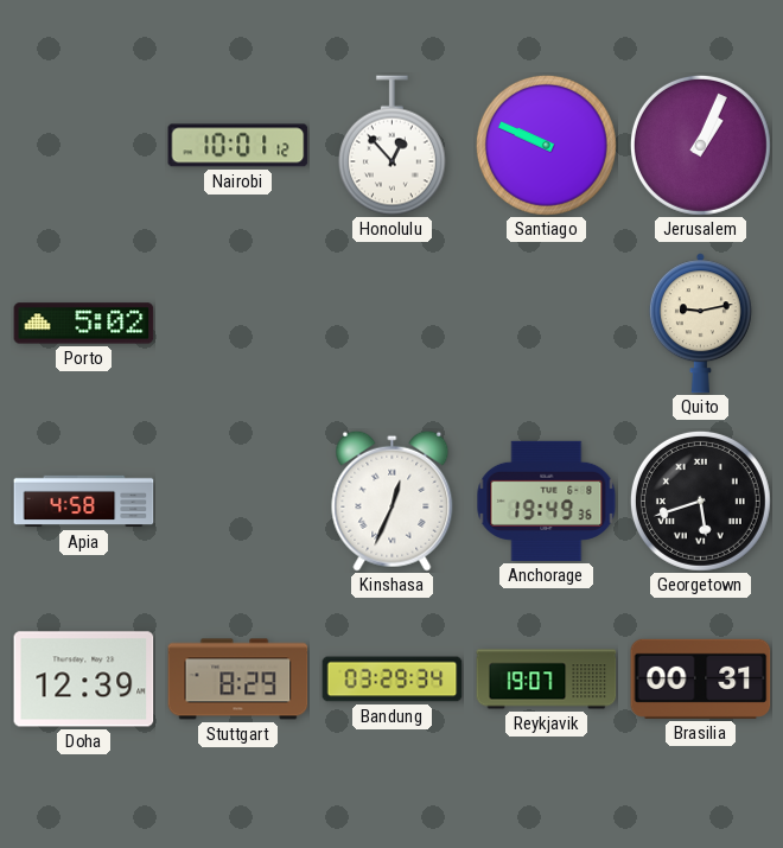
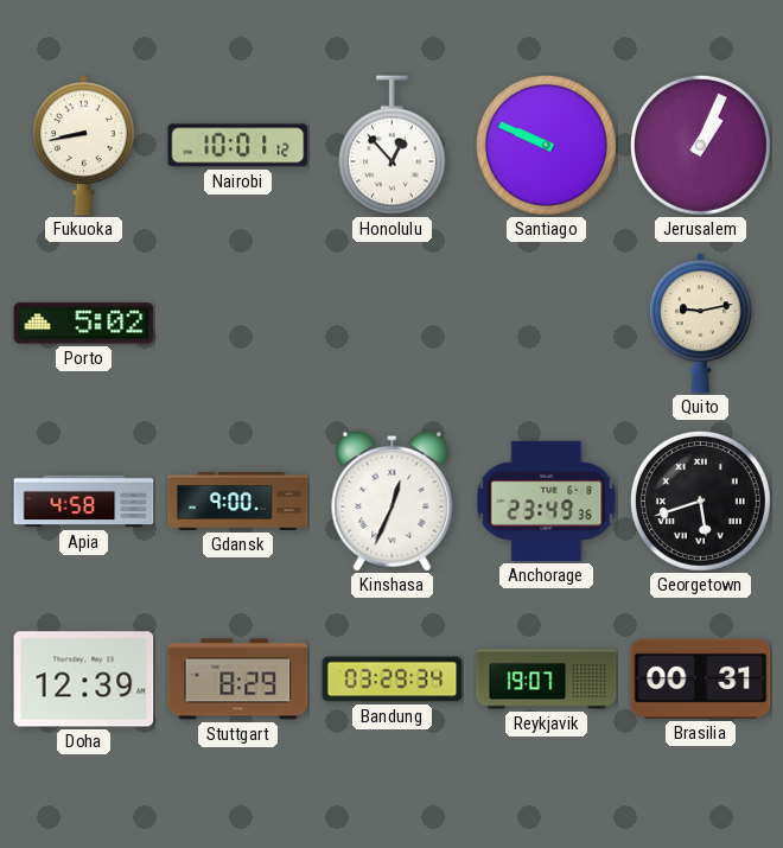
Fukuoka: none -> 8:43
Gdansk: none -> 9:00
Anchorage: 19:49 -> 23:49
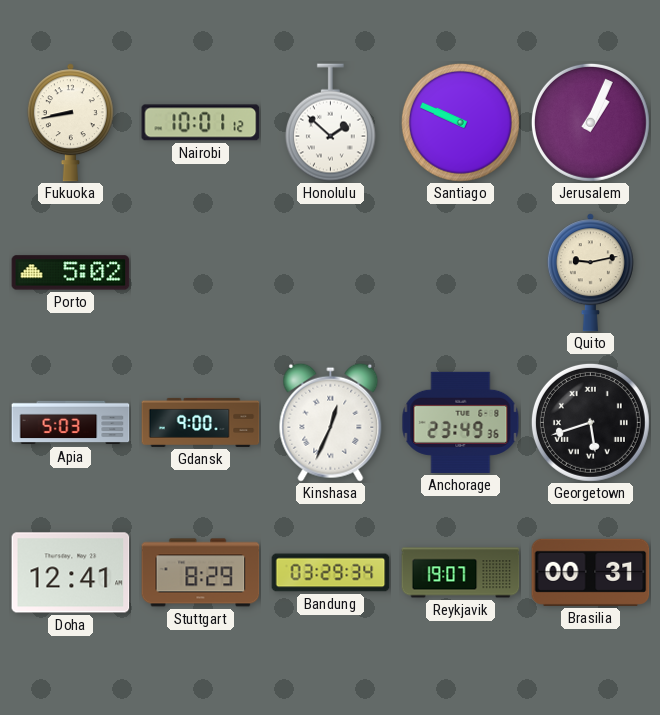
Honolulu: 12:53 -> 1:52
Apia: 4:58 -> 5:03
Doha: 12:39 -> 12:41
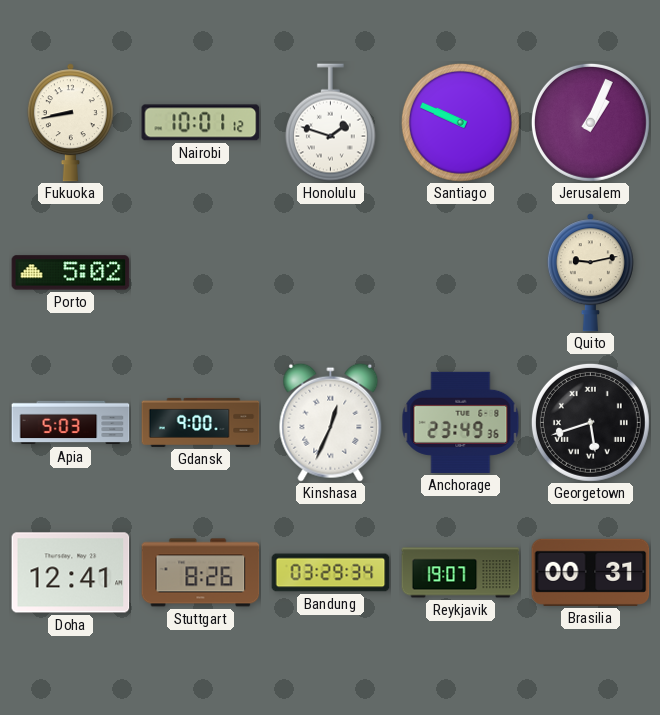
Honolulu: 1:52 -> 1:48
Stuttgart: 8:29 -> 8:26
